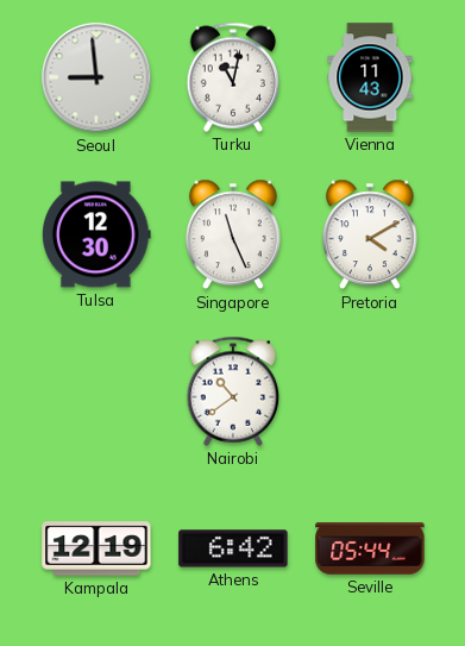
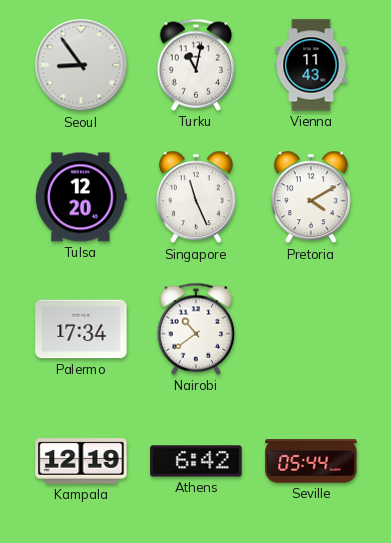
Seoul: 8:59 -> 8:54
Tulsa: 12:30 -> 12:20
Palermo: none -> 17:34
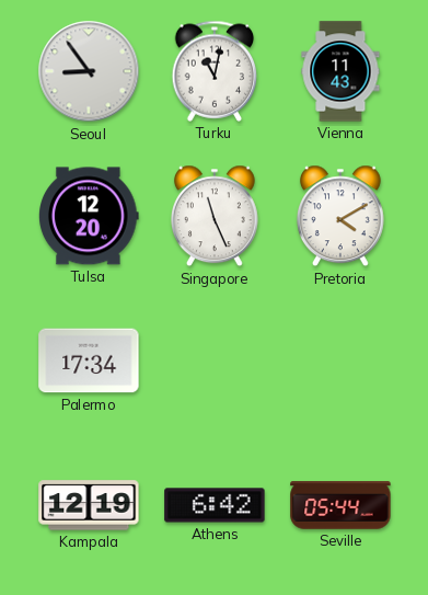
Nairobi: 10:39 -> none
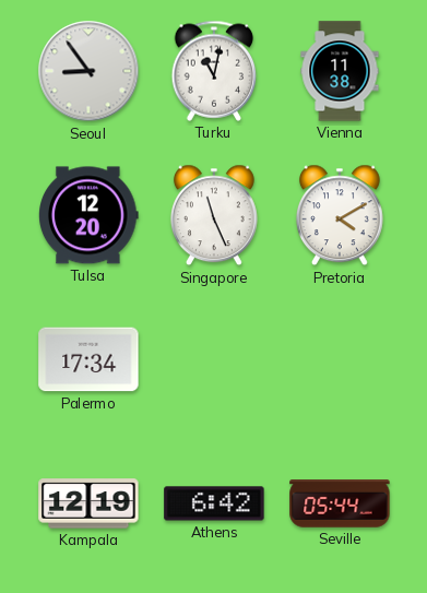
Vienna: 11:43 -> 11:38
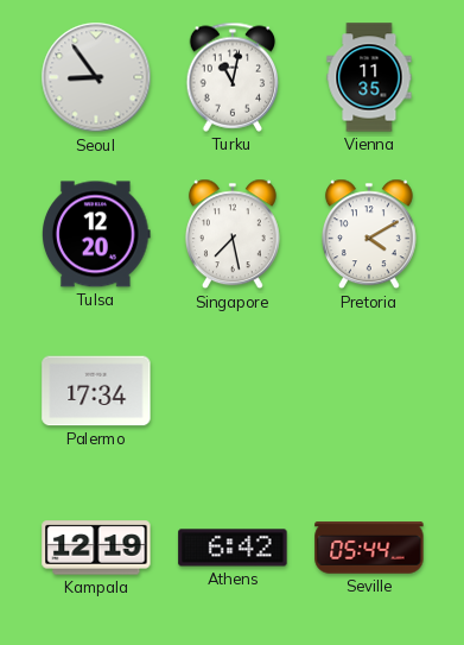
Vienna: 11:38 -> 11:35
Singapore: 11:26 -> 7:28
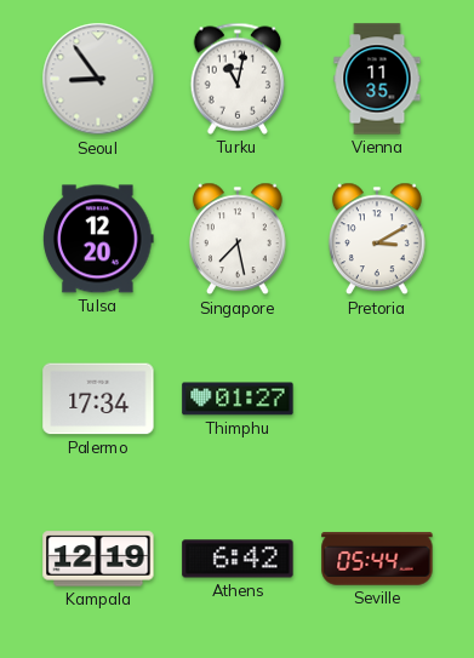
Pretoria: 4:10 -> 3:10
Thimphu: none -> 01:27
